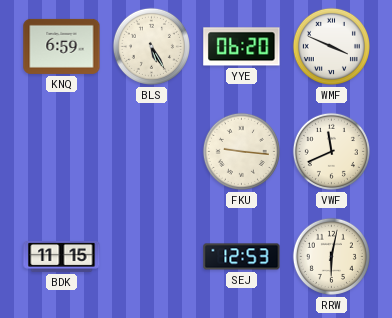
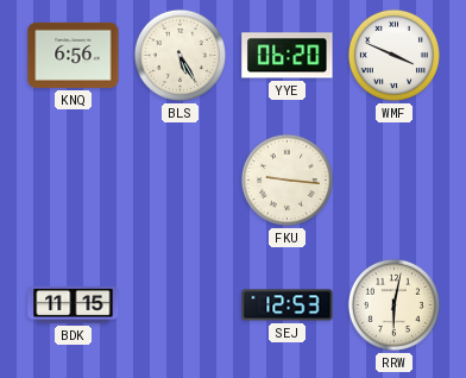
KNQ: 6:59 -> 6:56
VWF: 11:41 -> none
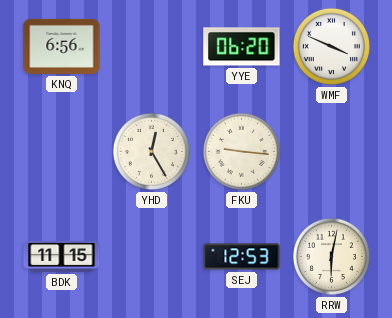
BLS: 5:25 -> none
YHD: none -> 12:25
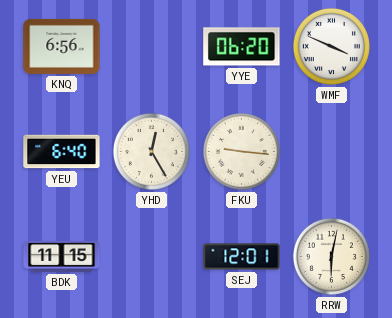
YEU: none -> 6:40
SEJ: 12:53 -> 12:01
